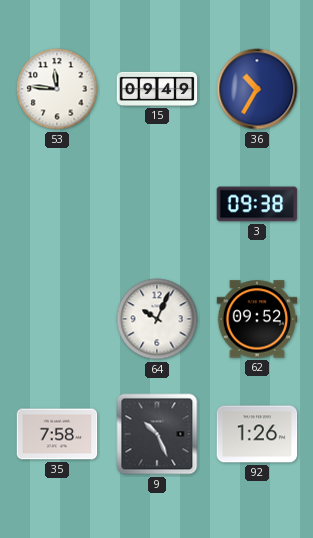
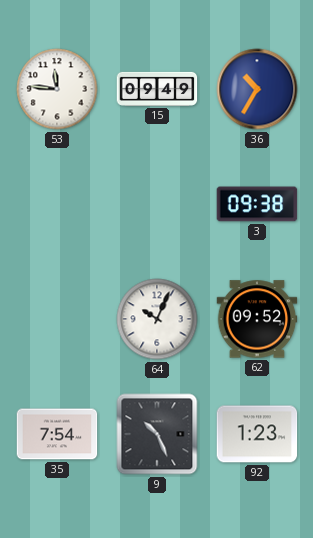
35: 7:58 -> 7:54
92: 1:26 -> 1:23
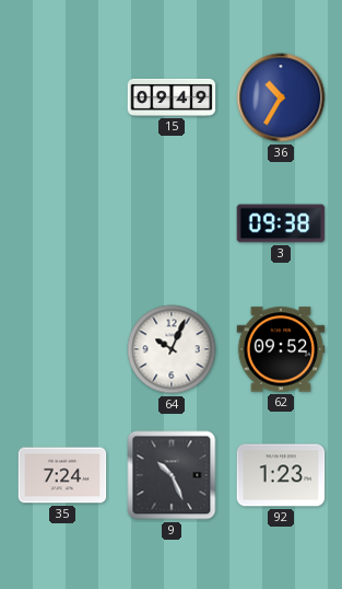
53: 11:46 -> none
35: 7:54 -> 7:24
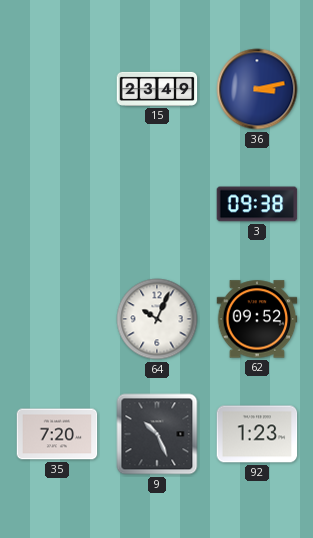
15: 09:49 -> 23:49
36: 10:35 -> 3:13
35: 7:24 -> 7:20
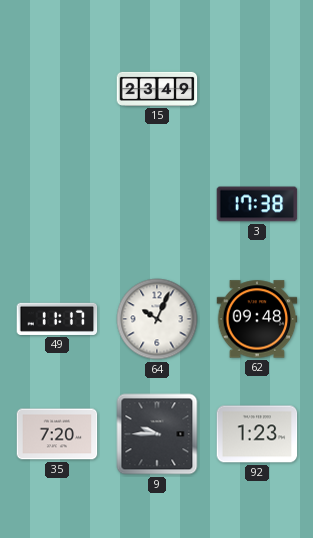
36: 3:13 -> none
3: 09:38 -> 17:38
49: none -> 11:17
62: 09:52 -> 09:48
9: 10:26 -> 9:45
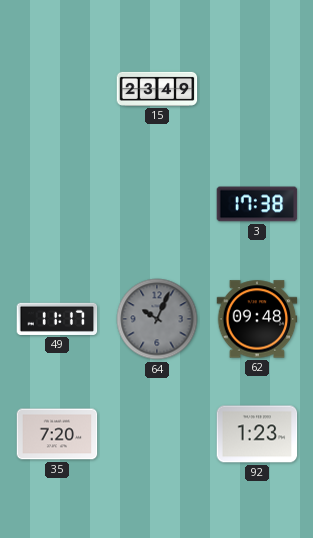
64 dial: white -> grey
9: 9:45 -> none
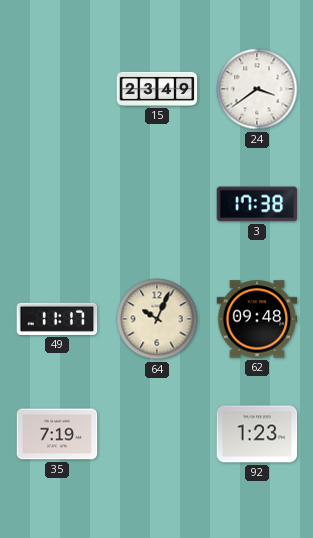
24: none -> 3:39
64 dial: grey -> cream
35: 7:20 -> 7:19
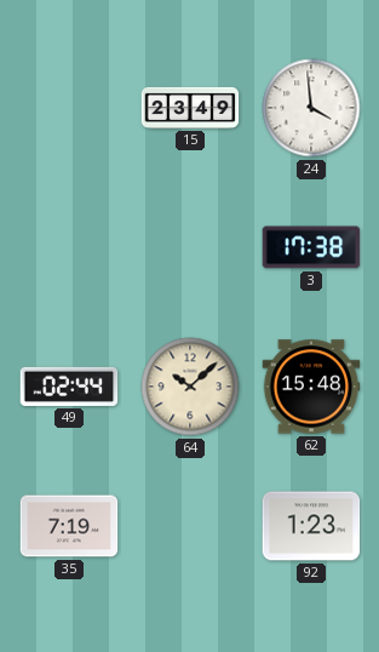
24: 3:39 -> 3:59
49: 11:17 -> 02:44
64: 10:04 -> 10:08
62: 09:48 -> 15:48
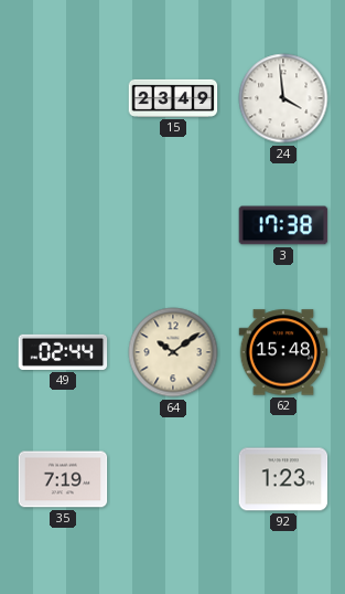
64: 10:08 -> 10:09
